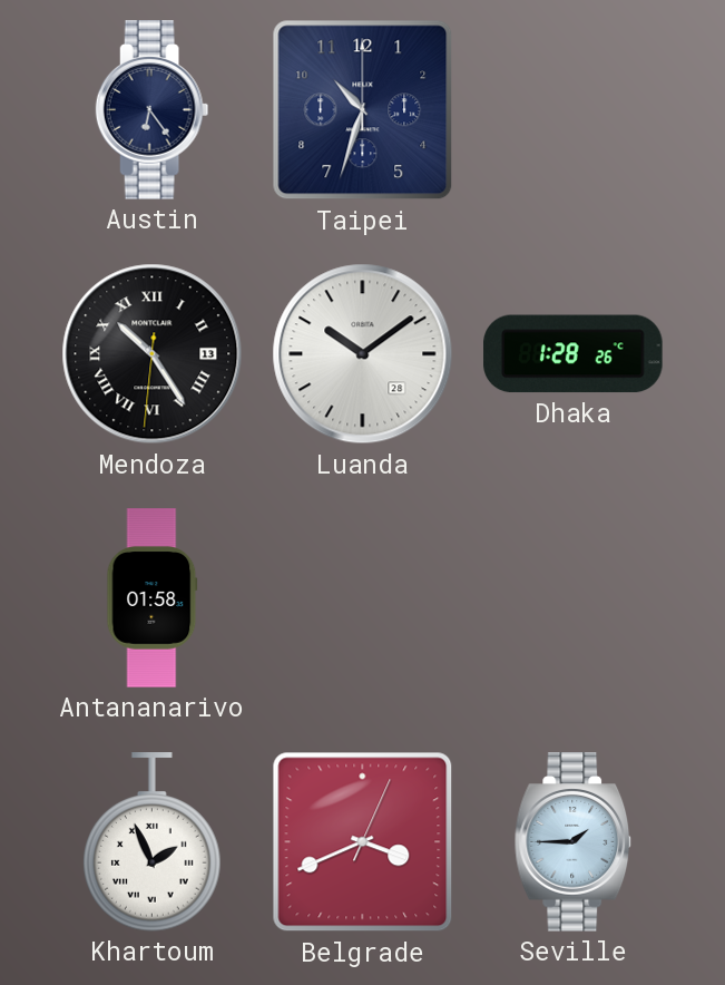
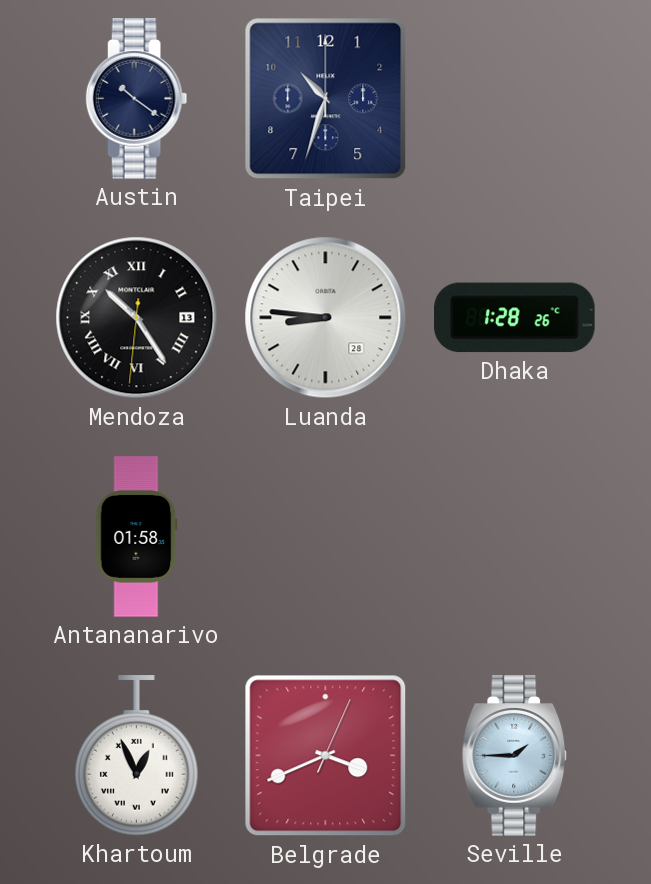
Austin: 6:24 -> 10:21
Luanda: 10:09 -> 8:46
Khartoum: 1:56 -> 12:56
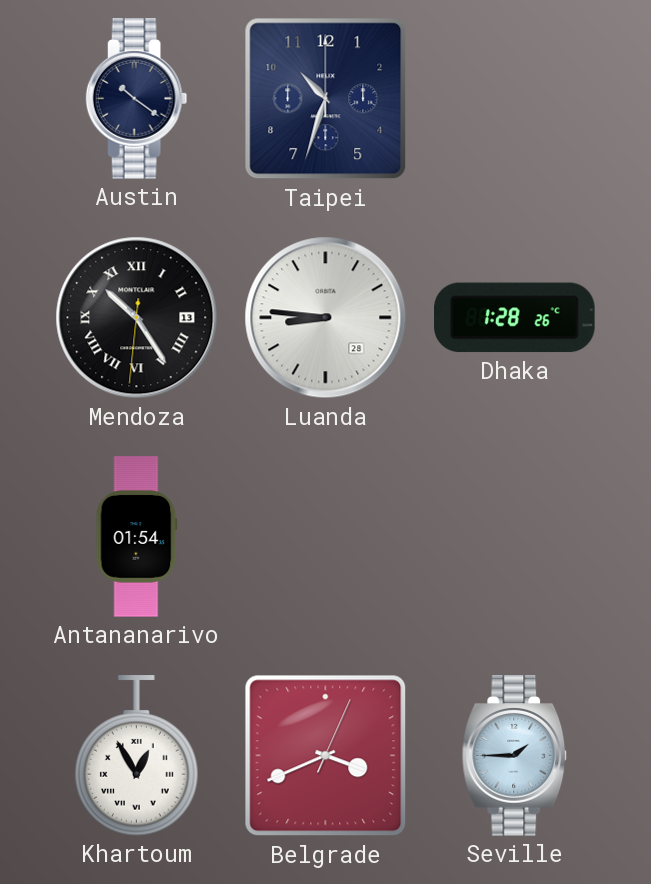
Antananarivo: 01:58 -> 01:54
Khartoum: 12:56 -> 12:55
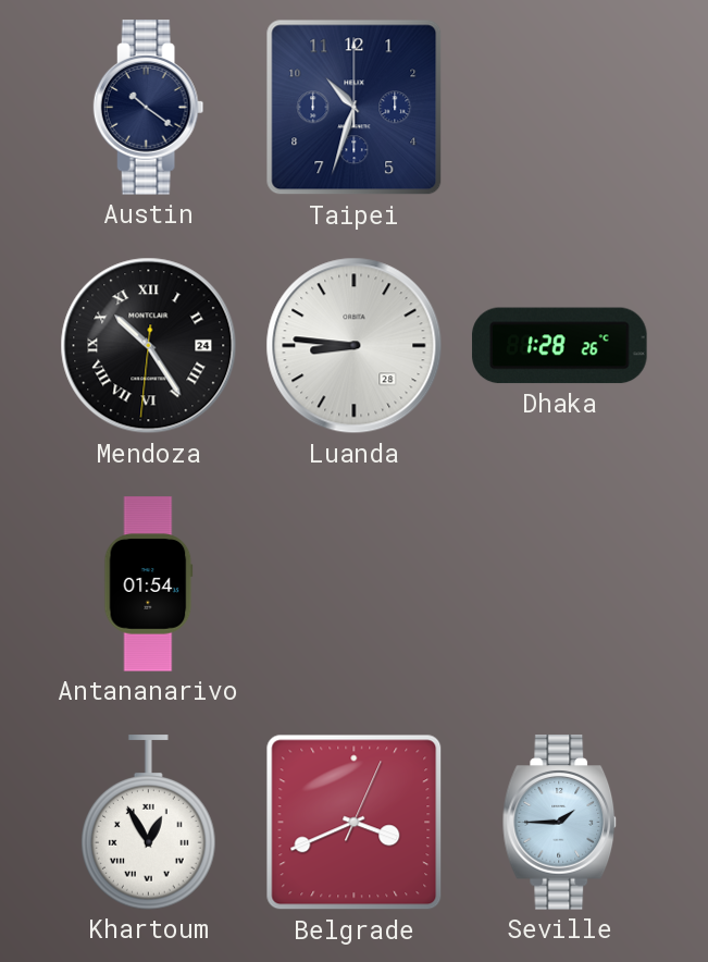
Mendoza date: 13 -> 24
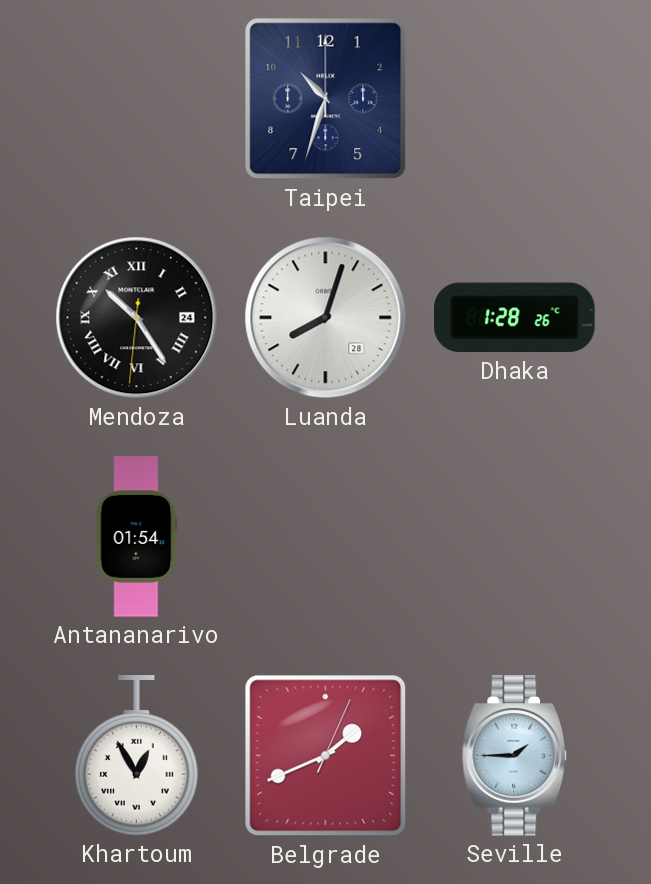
Austin: 10:21 -> none
Luanda: 8:46 -> 8:03
Belgrade: 3:41 -> 1:41
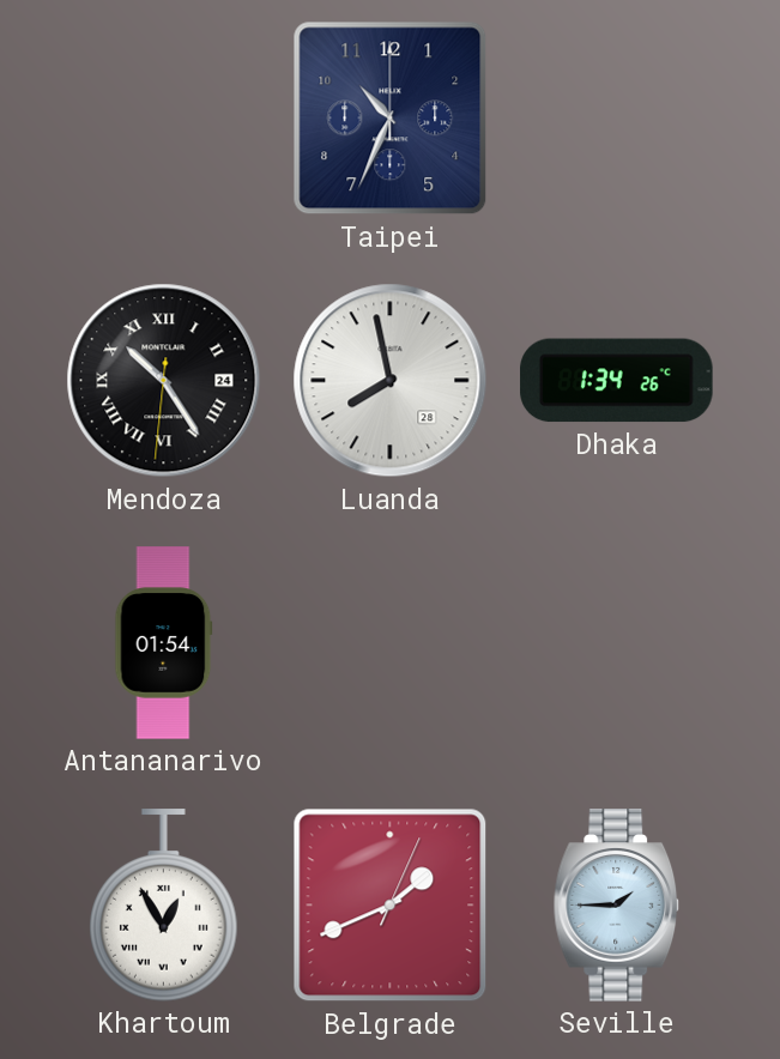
Taipei: 10:33 -> 10:34
Luanda: 8:03 -> 7:58
Dhaka: 1:28 -> 1:34
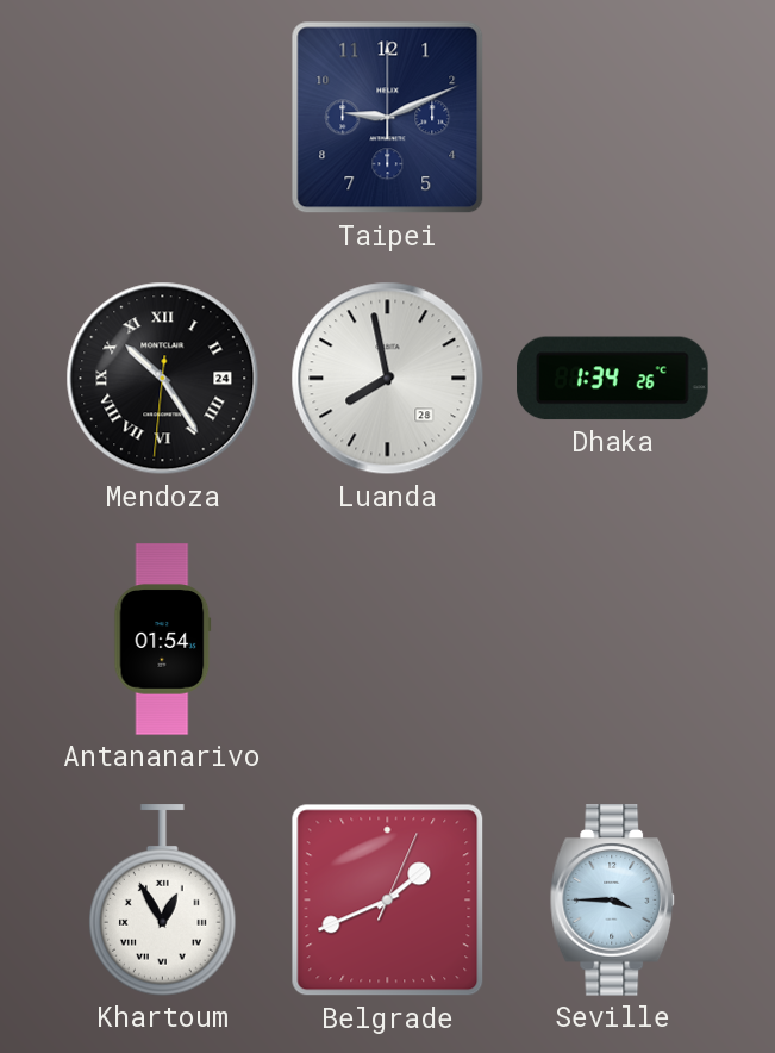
Taipei: 10:34 -> 9:11
Seville: 1:45 -> 3:45
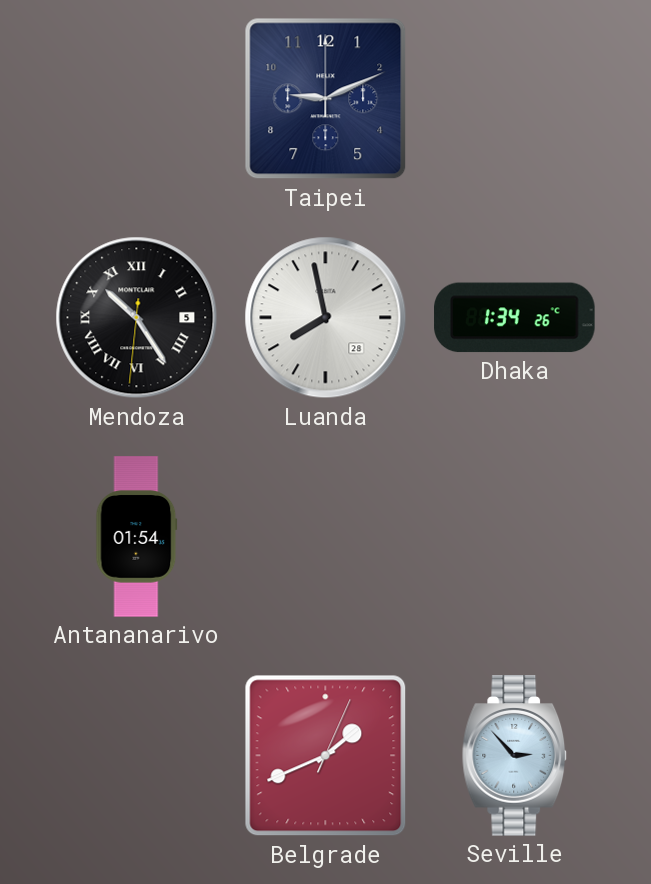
Mendoza date: 24 -> 5
Khartoum: 12:55 -> none
Seville: 3:45 -> 2:53
